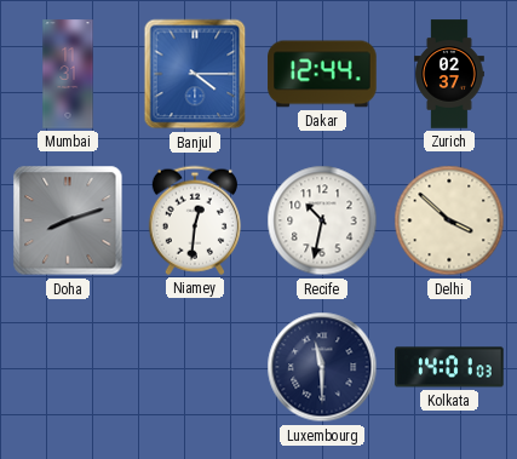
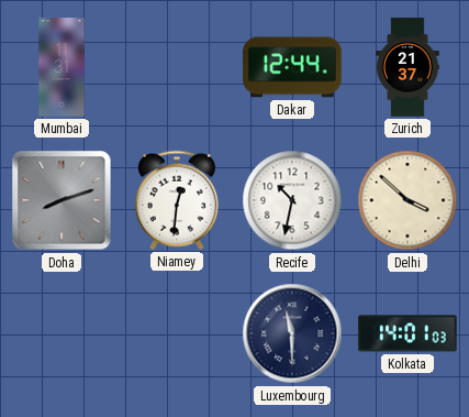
Banjul: 4:15 -> none
Zurich: 02:37 -> 21:37
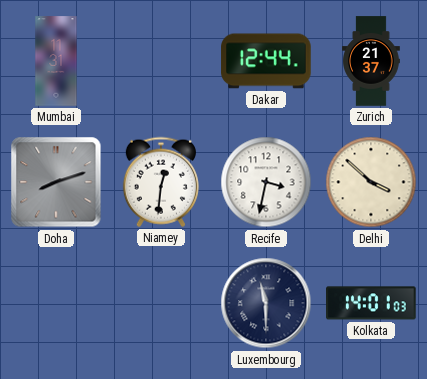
Recife: 10:32 -> 3:32
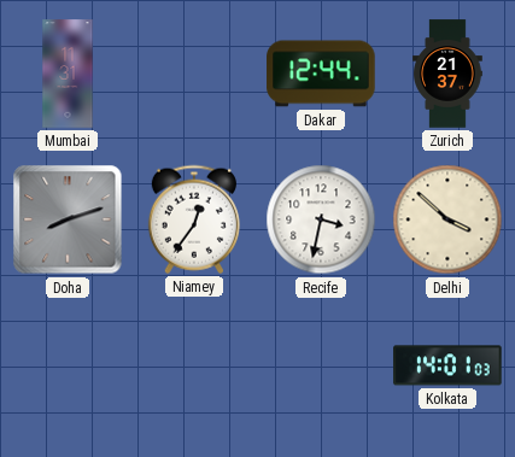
Niamey: 12:31 -> 12:36
Luxembourg: 11:30 -> none
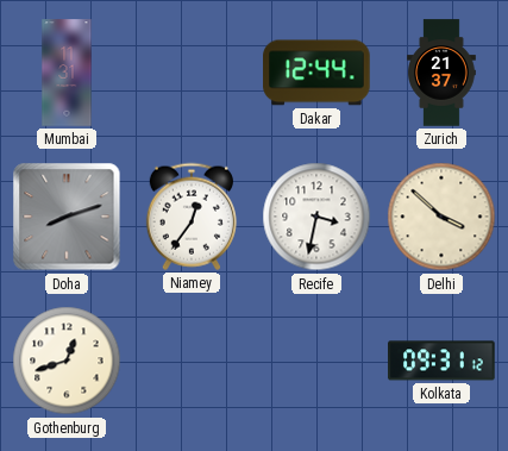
Gothenburg: none -> 12:42
Kolkata: 14:01 -> 09:31
